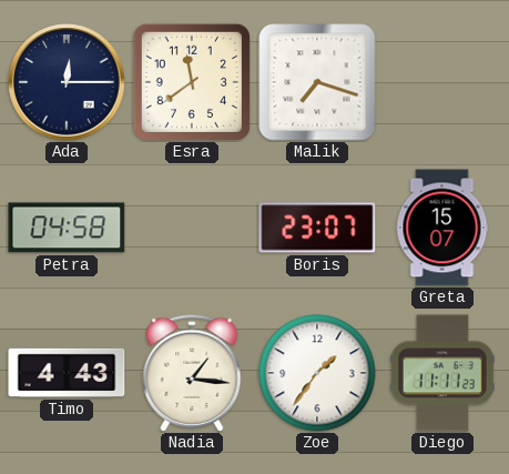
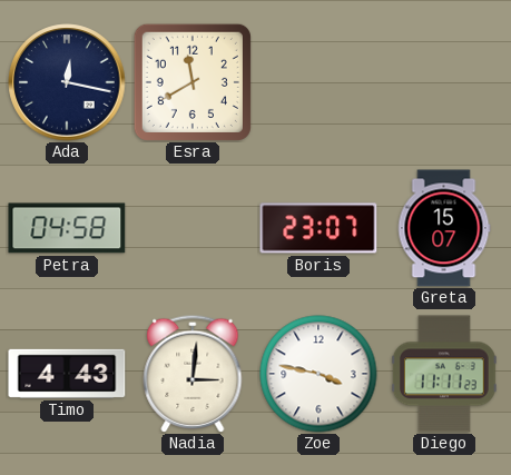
Ada: 12:15 -> 12:17
Esra: 11:39 -> 11:40
Malik: 7:18 -> none
Nadia: 1:16 -> 3:01
Zoe: 1:36 -> 3:47
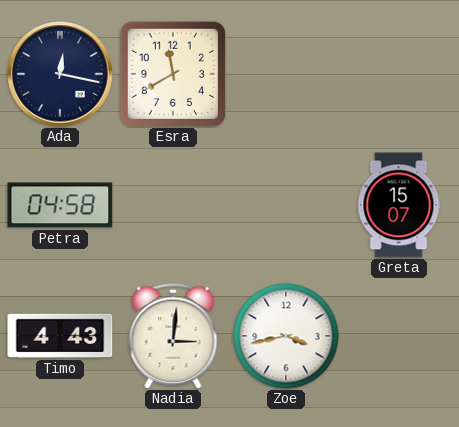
Boris: 23:07 -> none
Zoe: 3:47 -> 3:43
Diego: 11:11 -> none
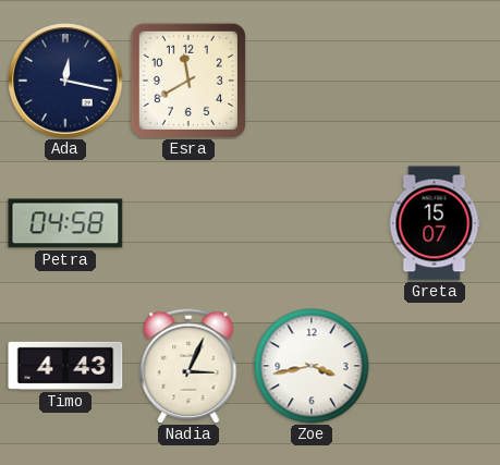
Nadia: 3:01 -> 3:04
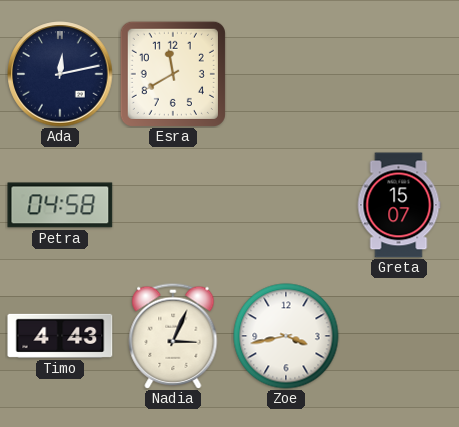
Ada: 12:17 -> 12:13
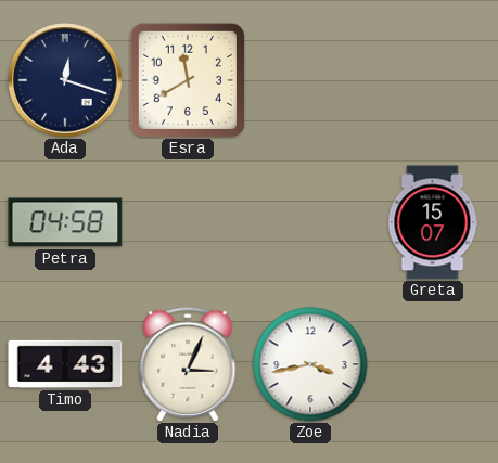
Ada: 12:13 -> 12:18
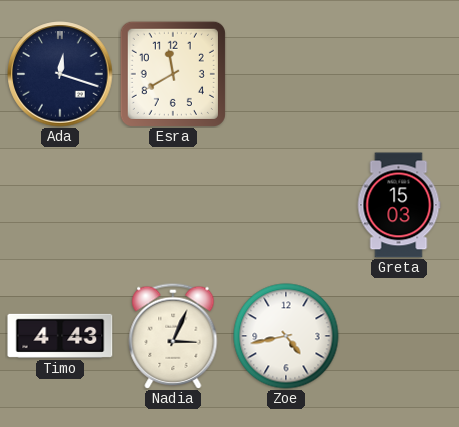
Petra: 04:58 -> none
Greta: 15:07 -> 15:03
Zoe: 3:43 -> 4:43
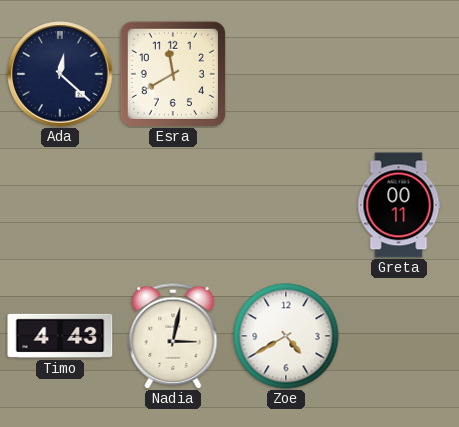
Ada: 12:18 -> 12:22
Greta: 15:03 -> 00:11
Nadia: 3:04 -> 3:02
Zoe: 4:43 -> 4:40
